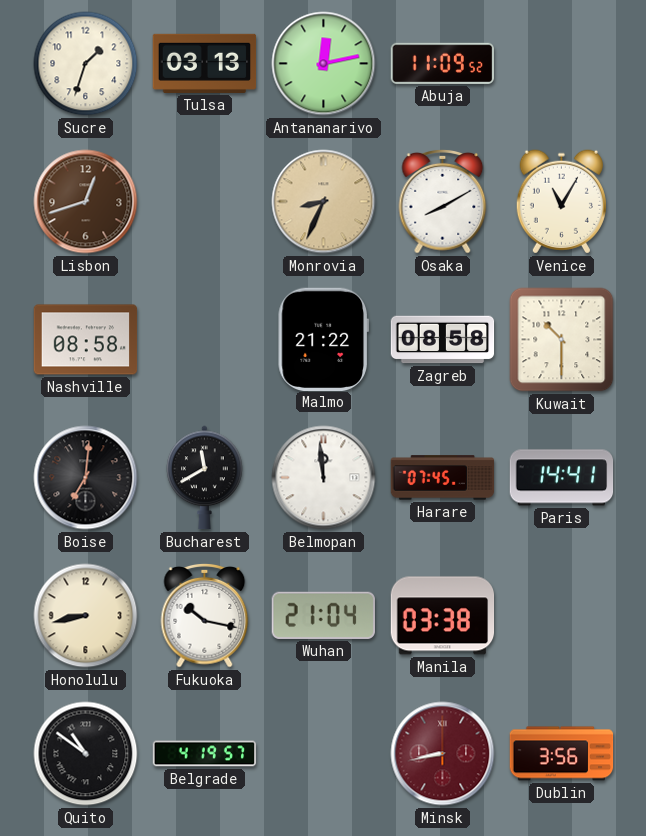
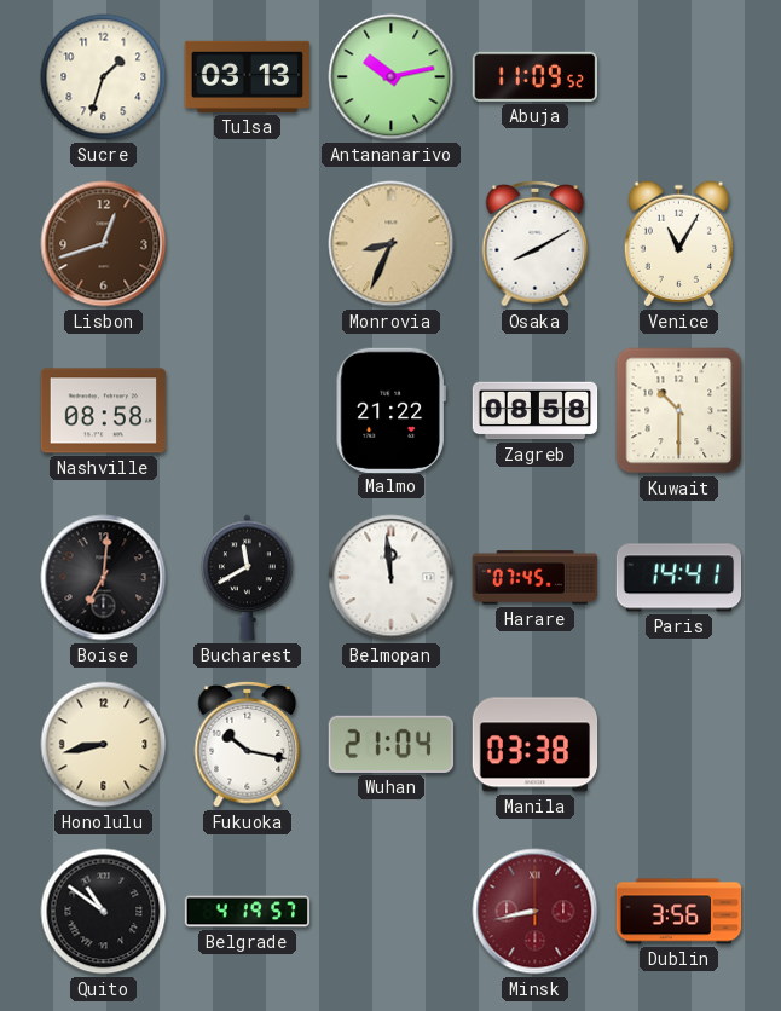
Antananarivo: 12:13 -> 10:13
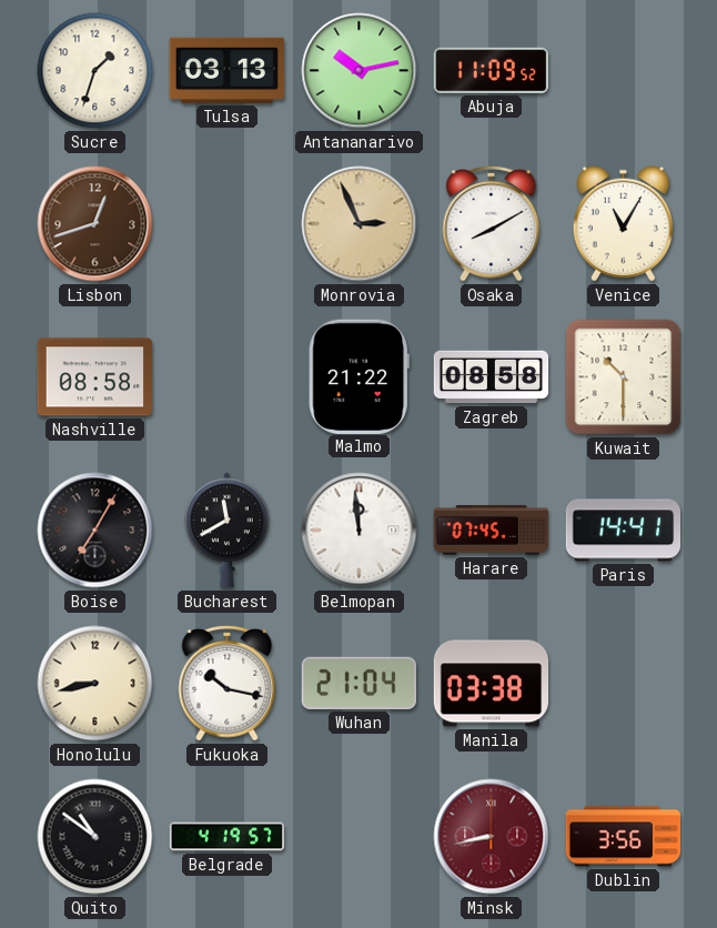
Monrovia: 8:34 -> 2:56
Boise: 7:01 -> 7:05
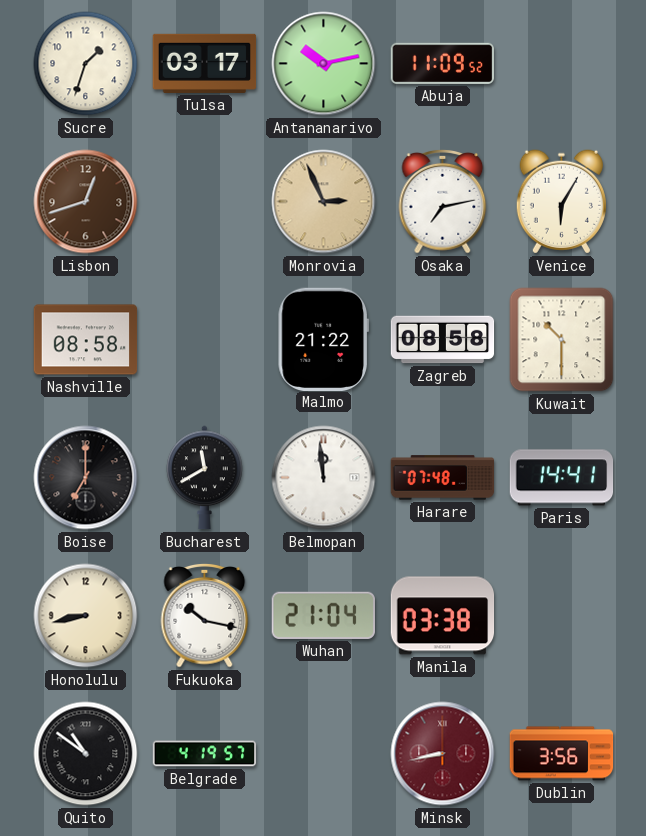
Tulsa: 03:13 -> 03:17
Osaka: 8:10 -> 7:13
Venice: 11:05 -> 6:05
Boise: 7:05 -> 7:00
Harare: 07:45 -> 07:48
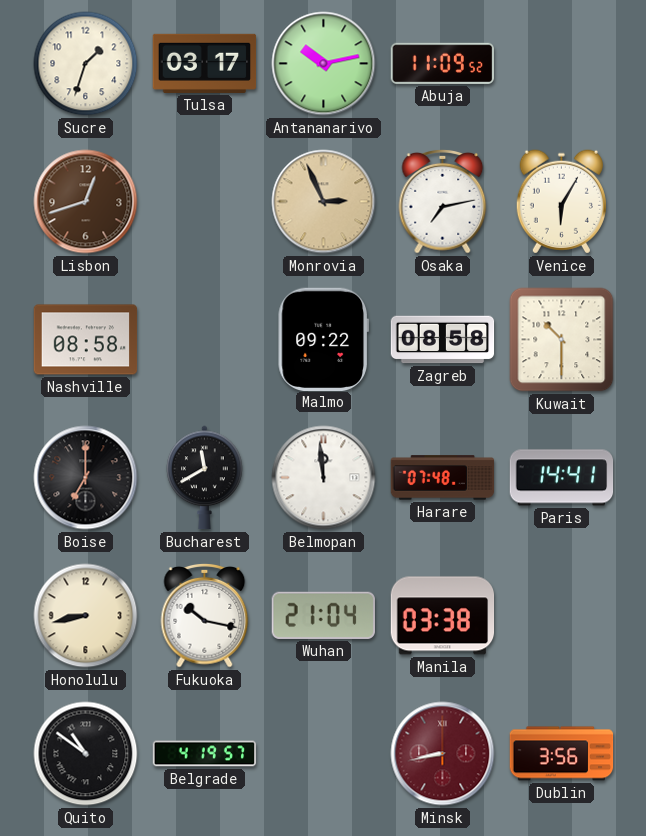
Malmo: 21:22 -> 09:22
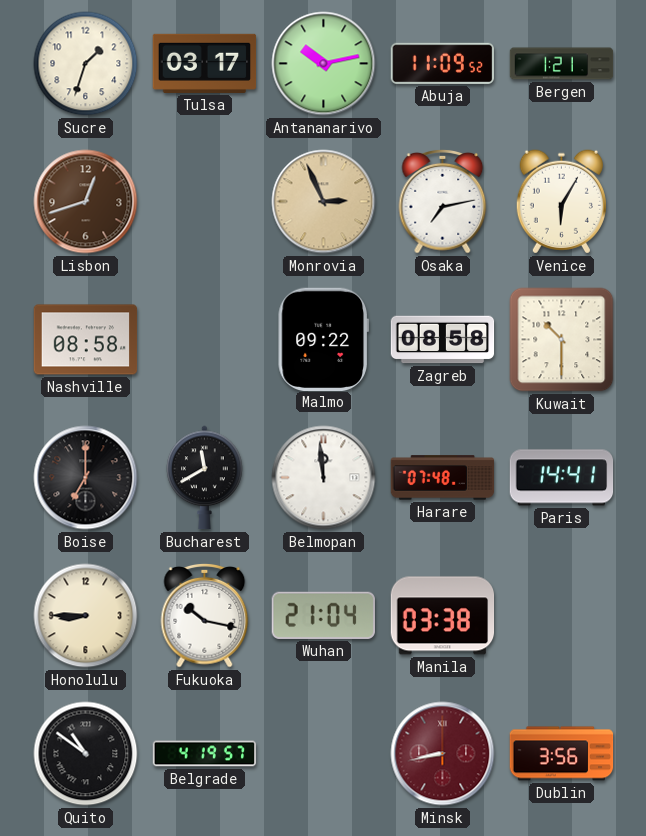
Bergen: none -> 1:21
Honolulu: 8:43 -> 8:45
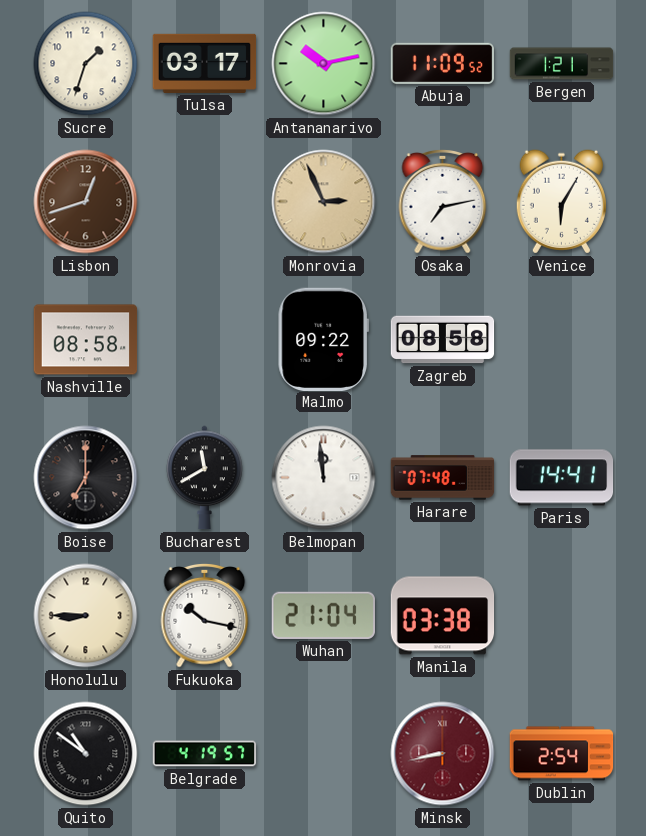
Kuwait: 10:30 -> none
Dublin: 3:56 -> 2:54
